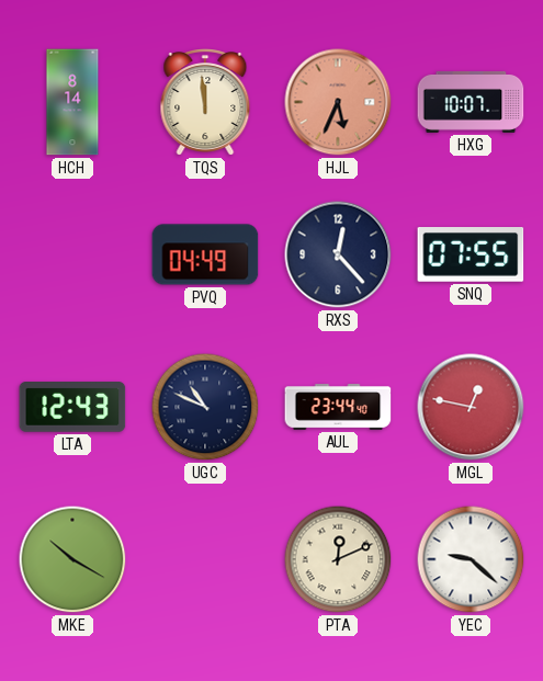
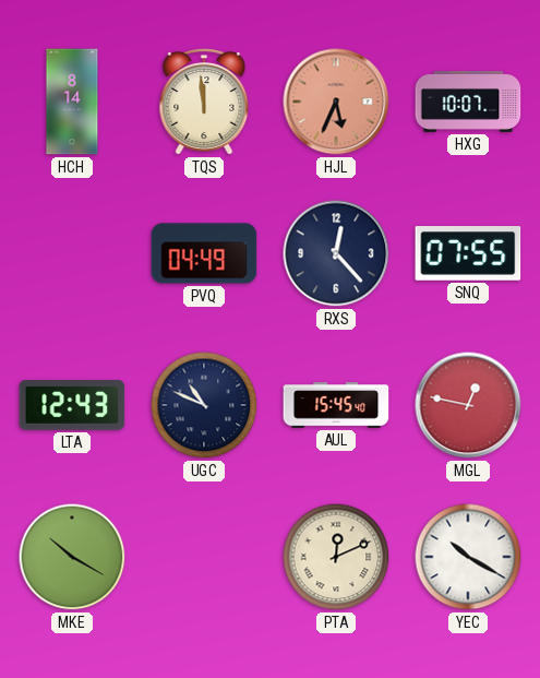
AUL: 23:44 -> 15:45
YEC: 9:22 -> 10:20
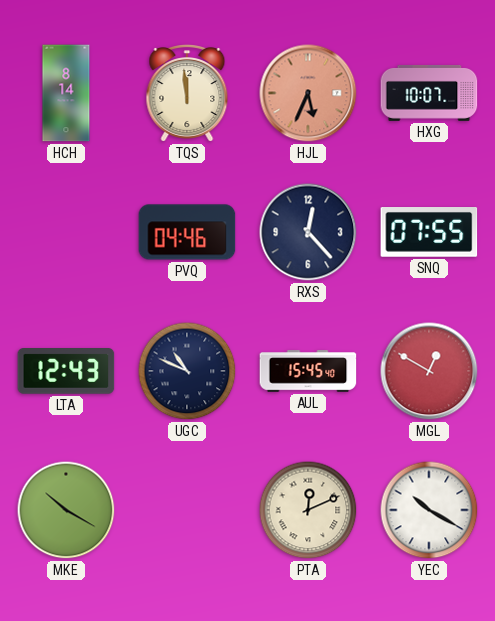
PVQ: 04:49 -> 04:46
MGL: 12:47 -> 12:50
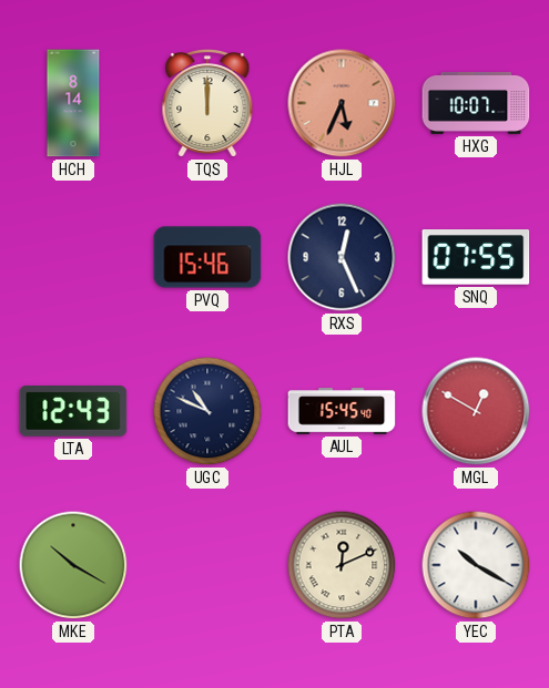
TQS: 11:59 -> 12:00
PVQ: 04:46 -> 15:46
RXS: 12:23 -> 12:26
